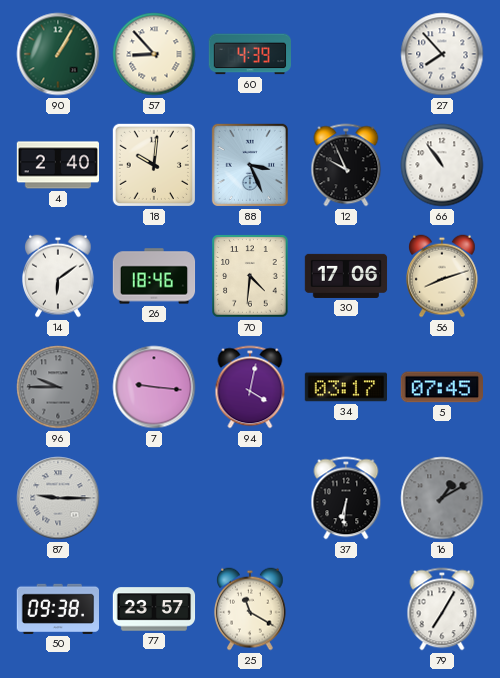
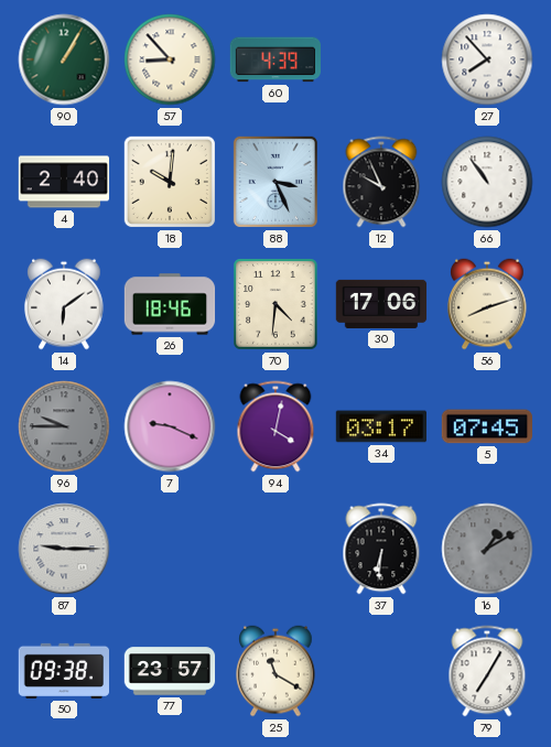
7: 9:16 -> 9:19
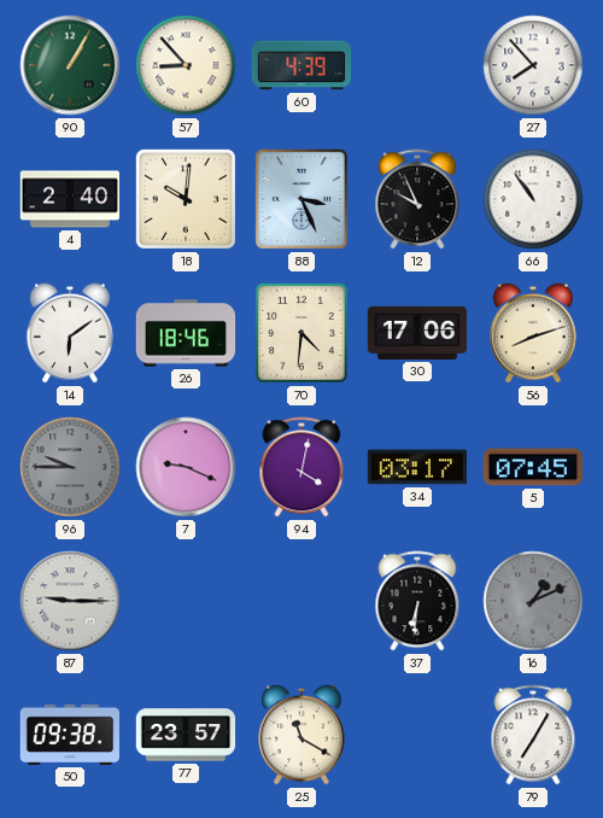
16: 1:10 -> 1:11
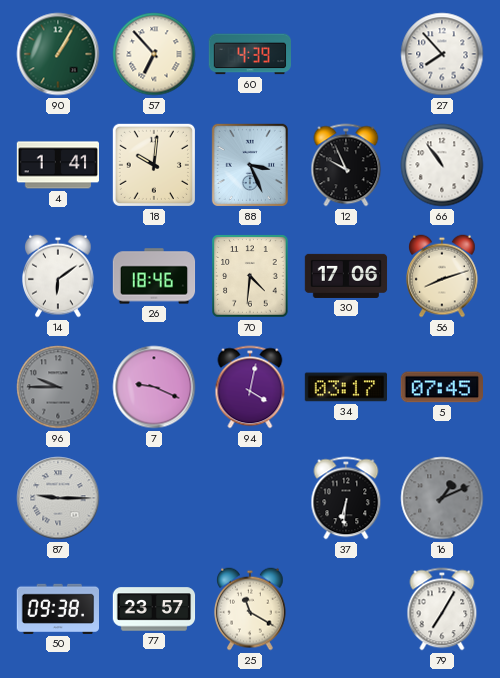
57: 8:53 -> 6:53
4: 2:40 -> 1:41
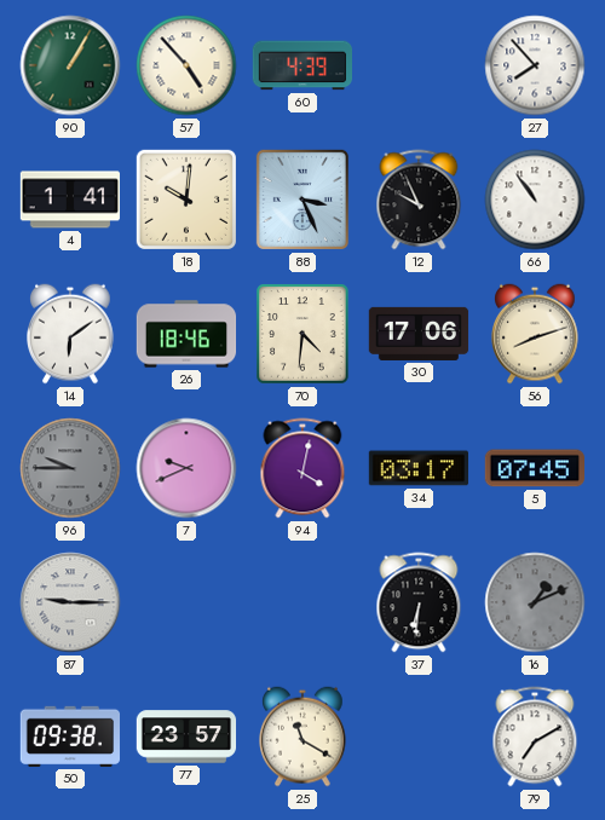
57: 6:53 -> 4:53
7: 9:19 -> 9:41
79: 7:05 -> 7:10
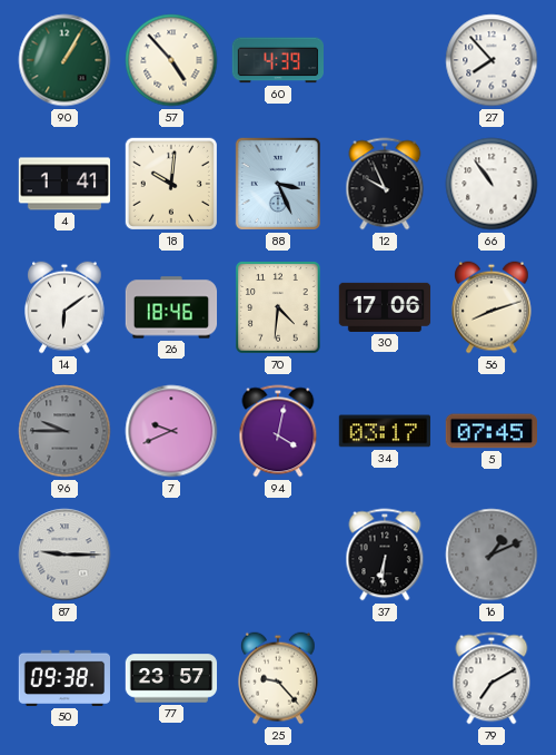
25: 11:20 -> 9:23
